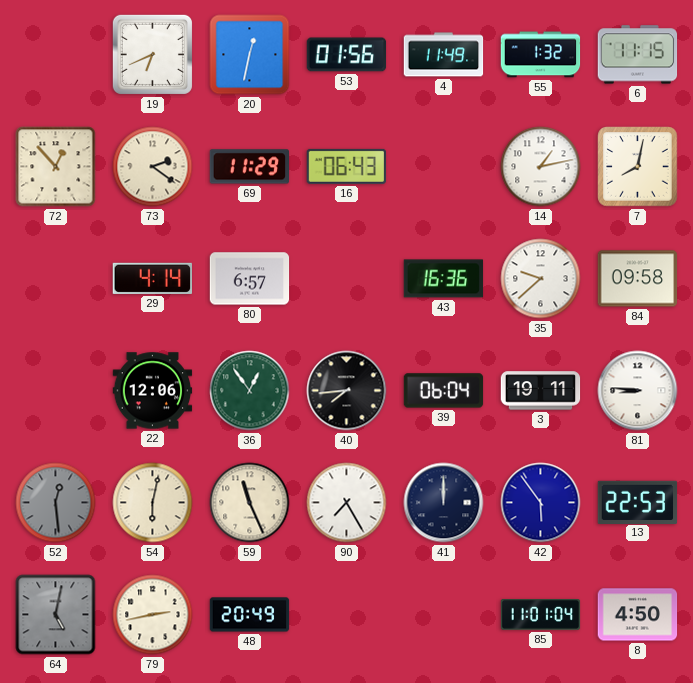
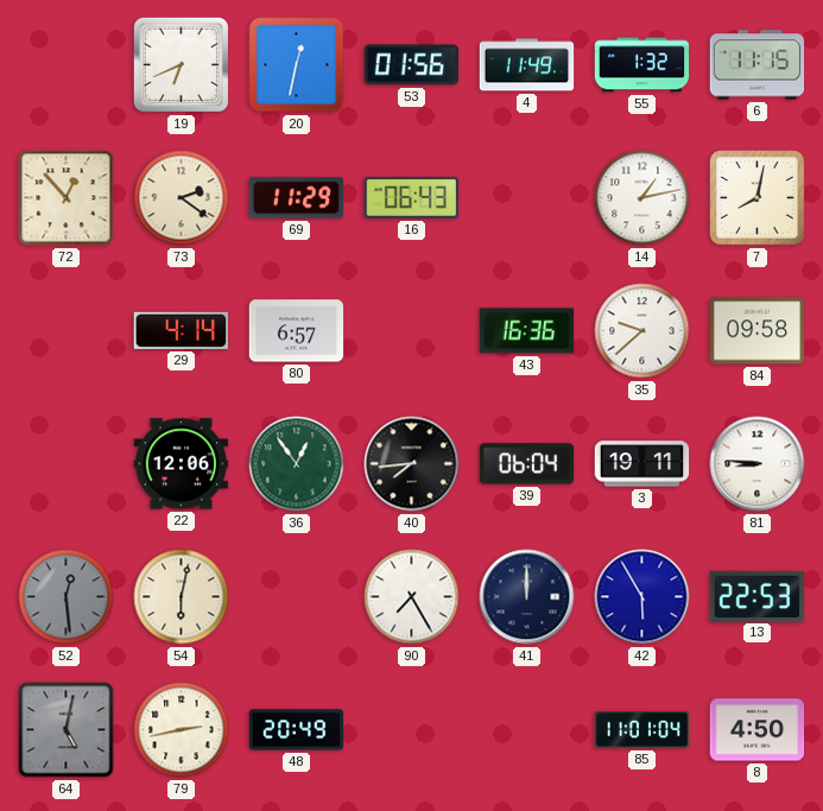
59: 11:26 -> none
42: 5:54 -> 5:55
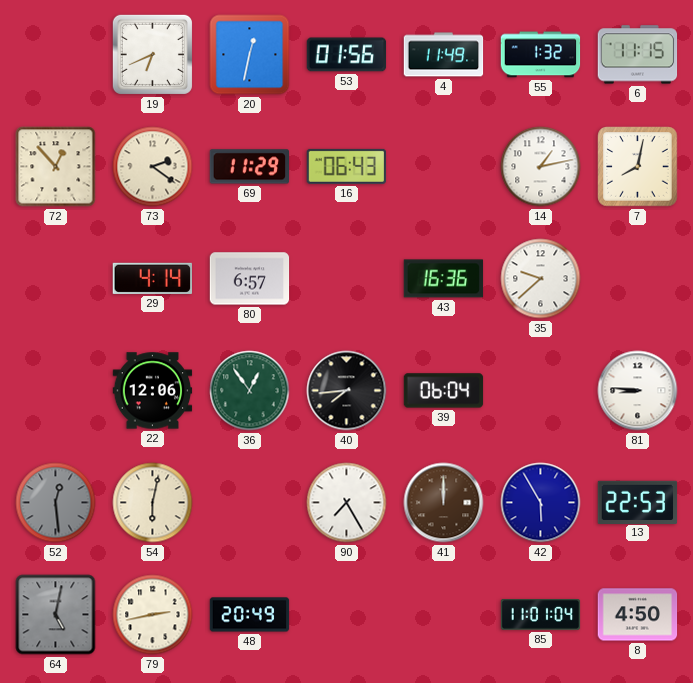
84: 09:58 -> none
3: 19:11 -> none
41 dial: navy -> brown
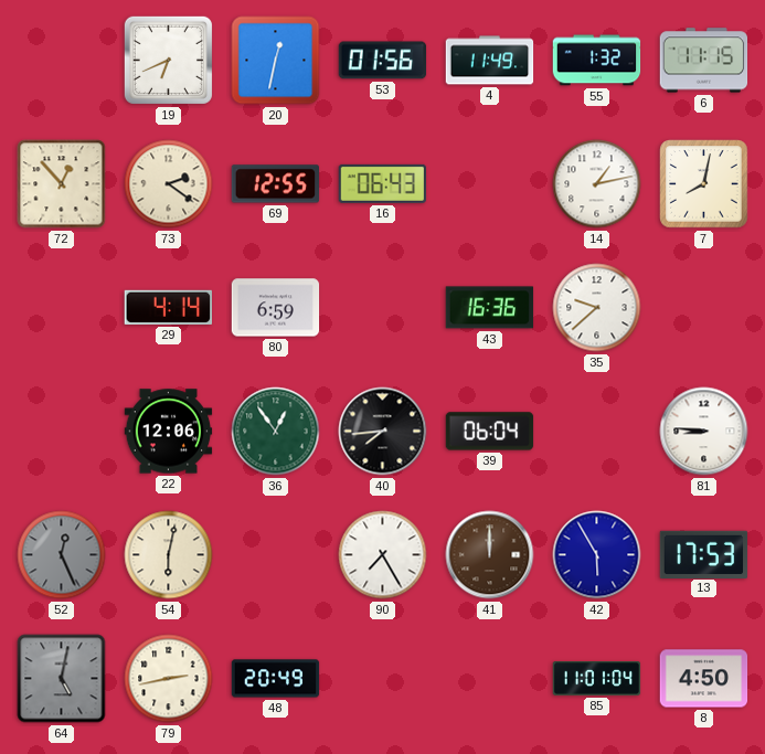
69: 11:29 -> 12:55
80: 6:57 -> 6:59
52: 12:29 -> 12:26
13: 22:53 -> 17:53
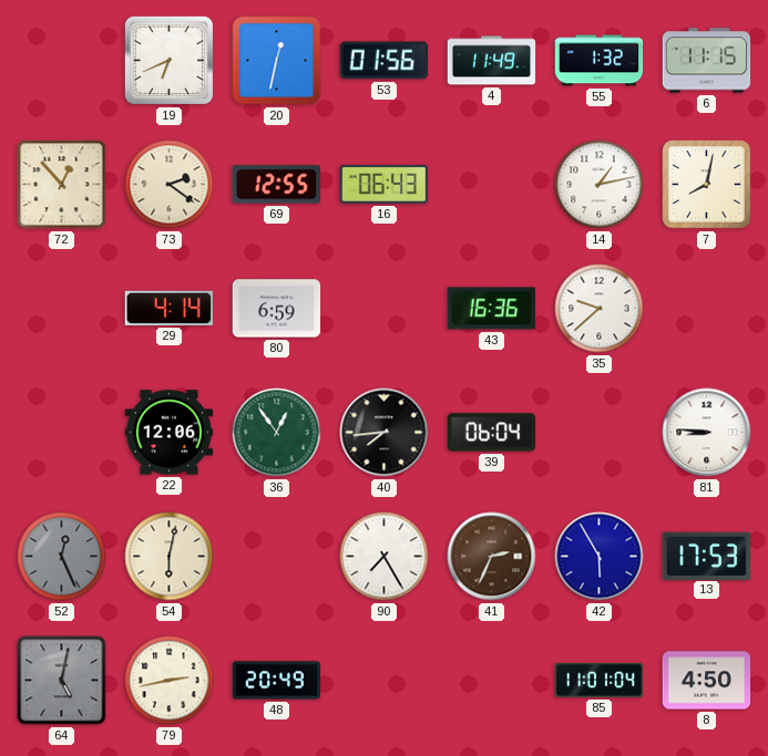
41: 12:00 -> 2:34
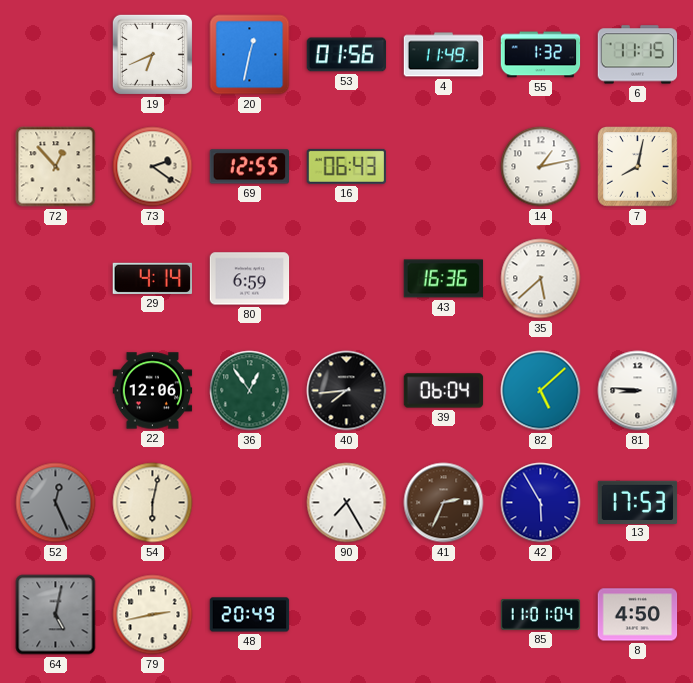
35: 9:38 -> 5:38
82: none -> 5:08
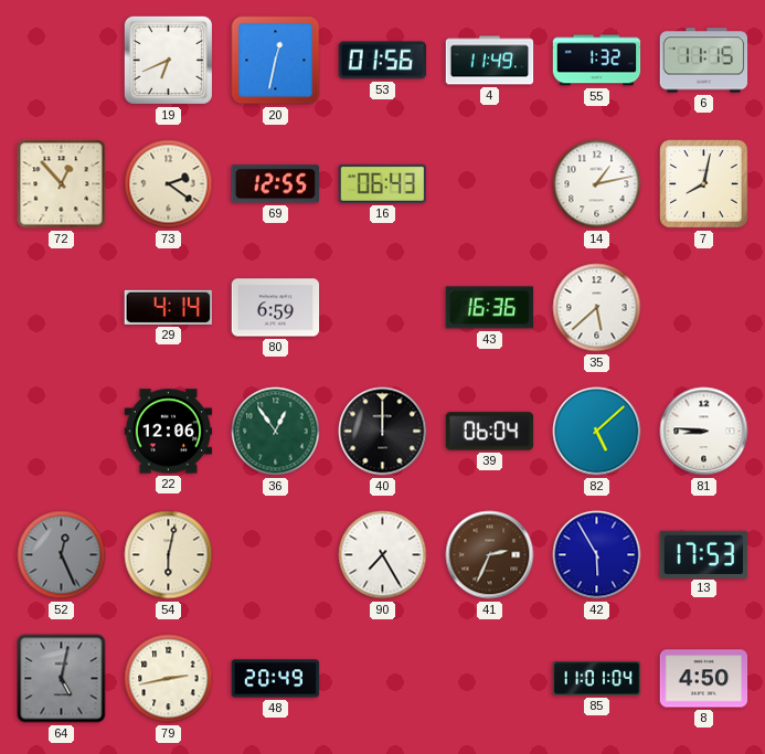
40: 7:44 -> 12:00
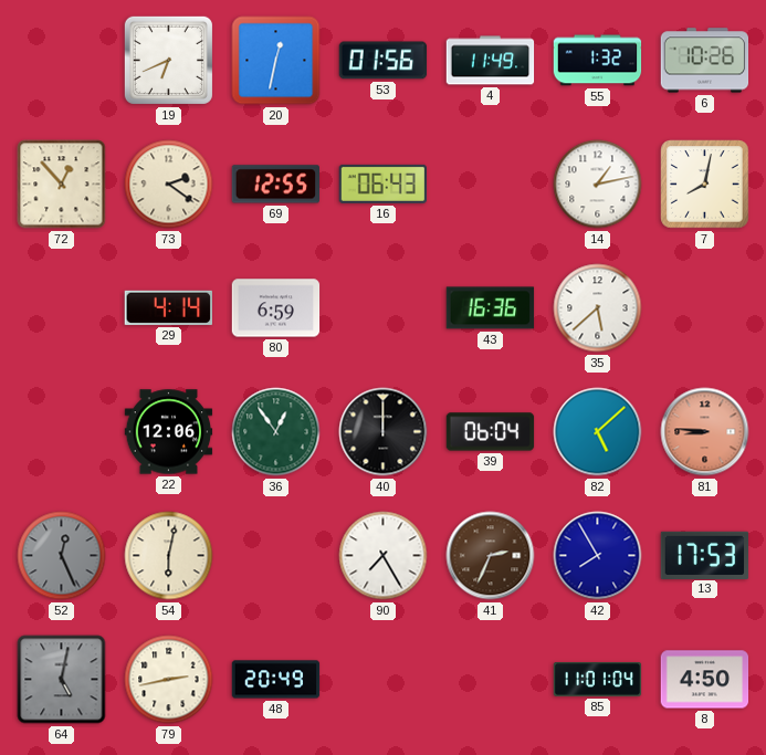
6: 11:15 -> 10:26
81 dial: white -> salmon
42: 5:55 -> 7:55
